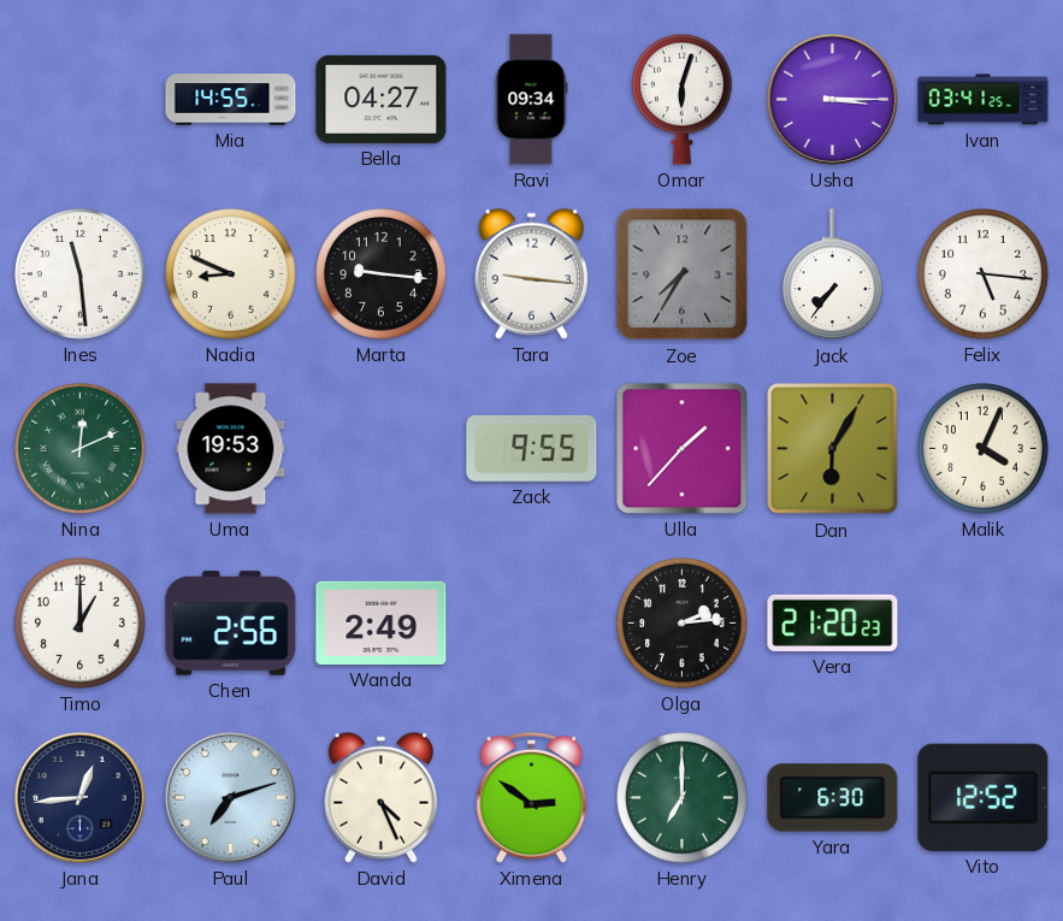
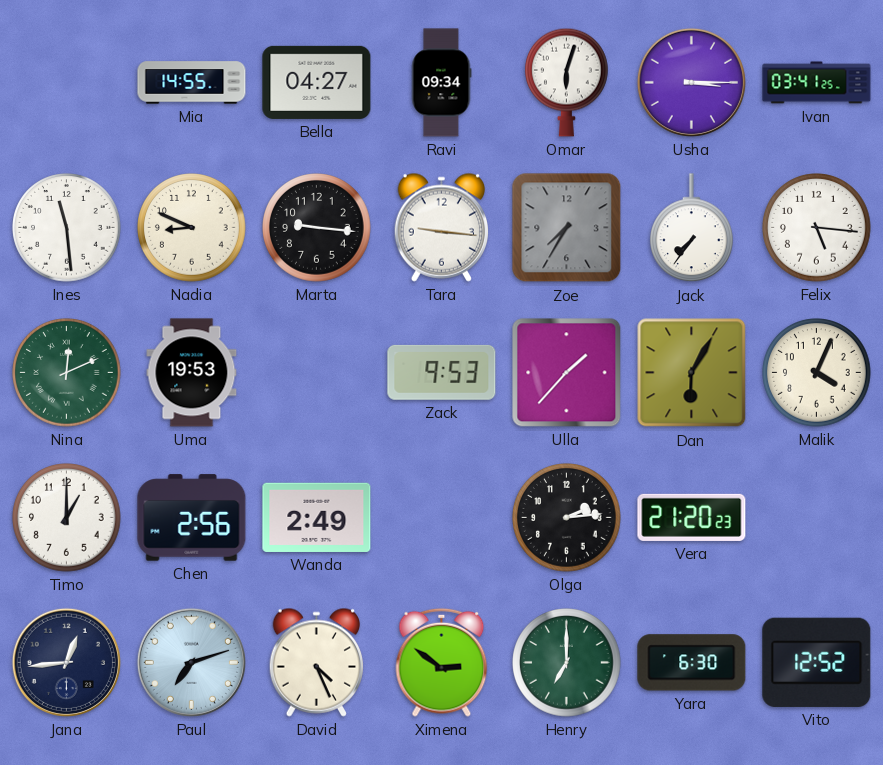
Zack: 9:55 -> 9:53
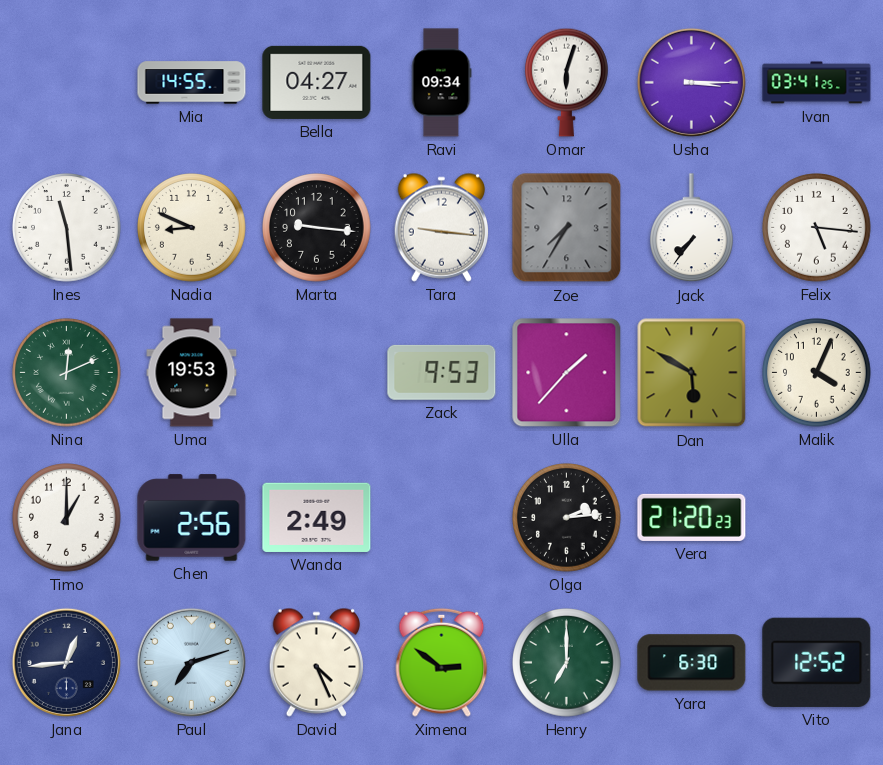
Dan: 6:05 -> 5:50
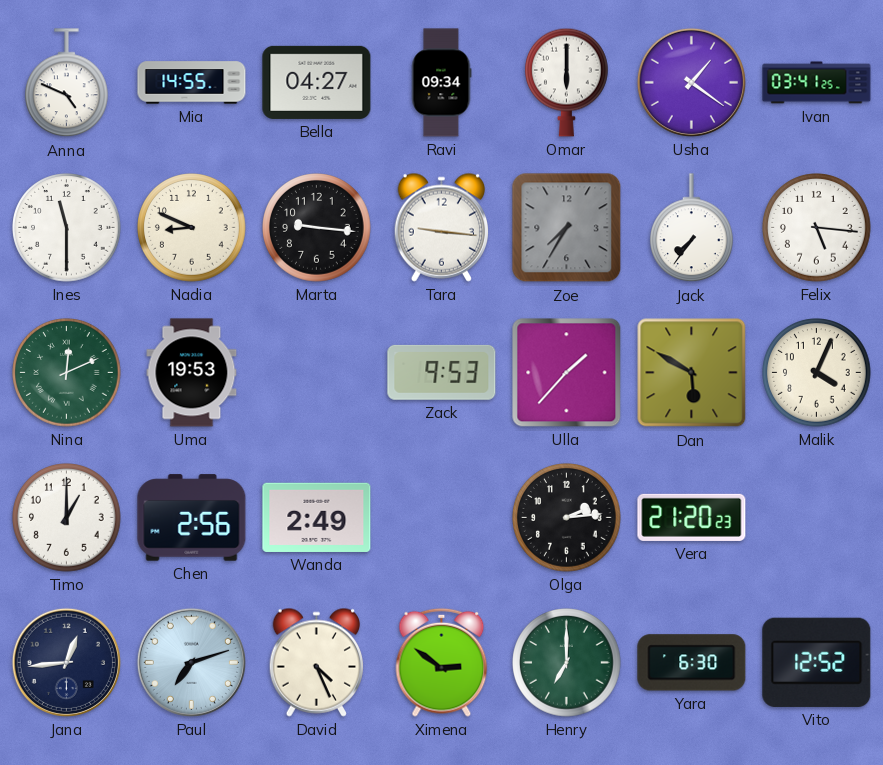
Anna: none -> 4:49
Omar: 6:03 -> 6:00
Usha: 3:15 -> 1:21
Ines: 11:29 -> 11:30
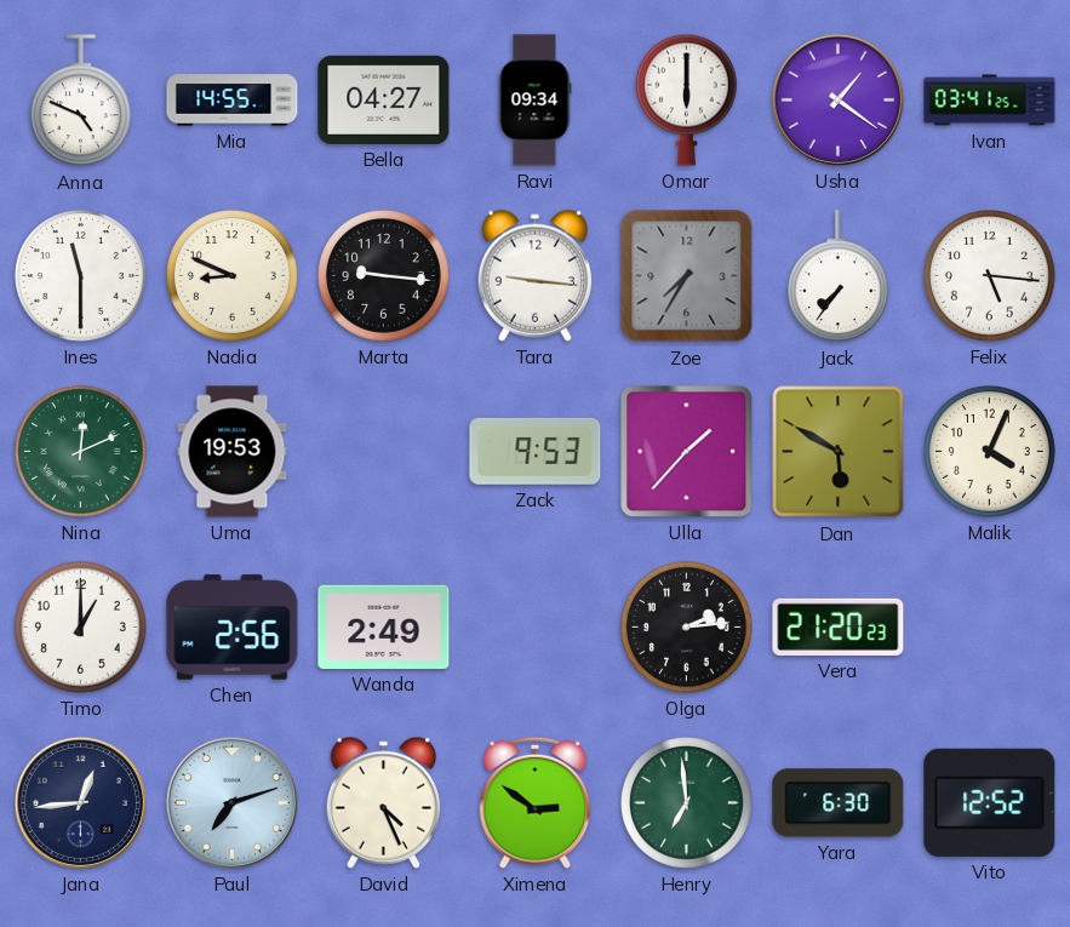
Henry: 7:00 -> 6:59
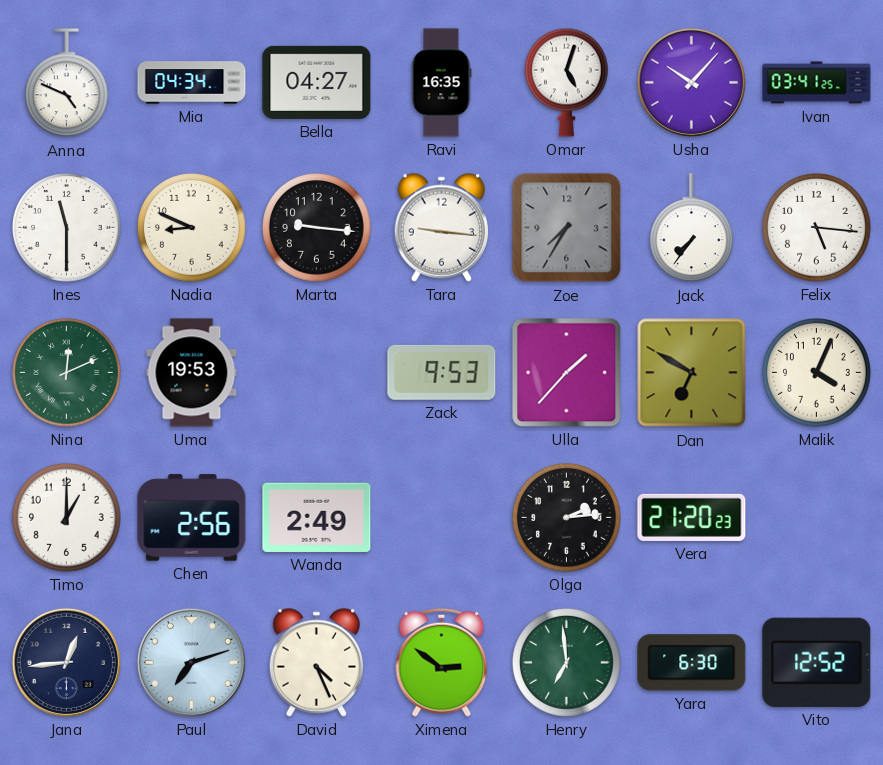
Mia: 14:55 -> 04:34
Ravi: 09:34 -> 16:35
Omar: 6:00 -> 5:03
Usha: 1:21 -> 10:07
Dan: 5:50 -> 6:50
